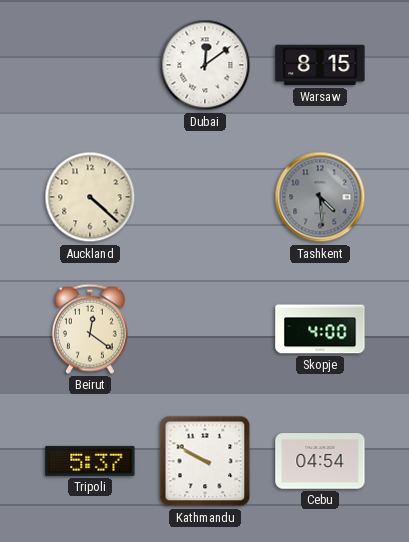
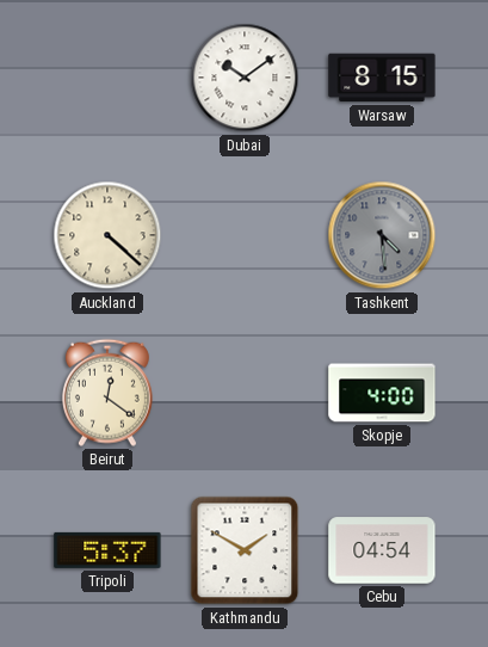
Dubai: 12:09 -> 10:09
Kathmandu: 9:50 -> 1:50
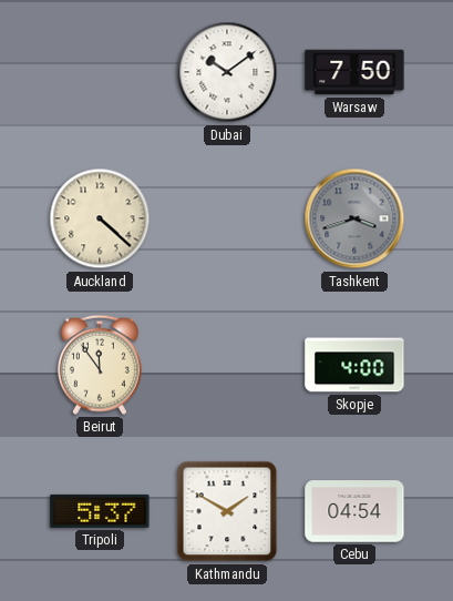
Warsaw: 8:15 -> 7:50
Tashkent: 4:29 -> 3:42
Beirut: 12:21 -> 11:54
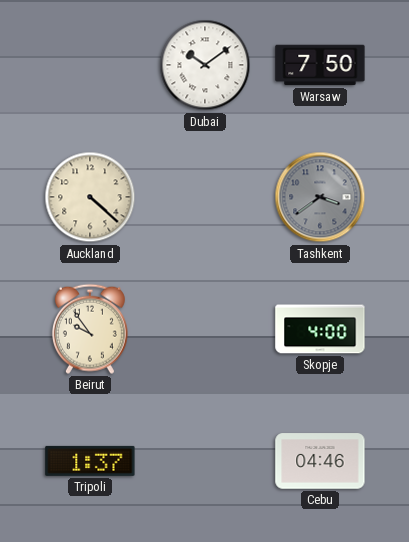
Tashkent: 3:42 -> 3:39
Beirut: 11:54 -> 9:54
Tripoli: 5:37 -> 1:37
Kathmandu: 1:50 -> none
Cebu: 04:54 -> 04:46
